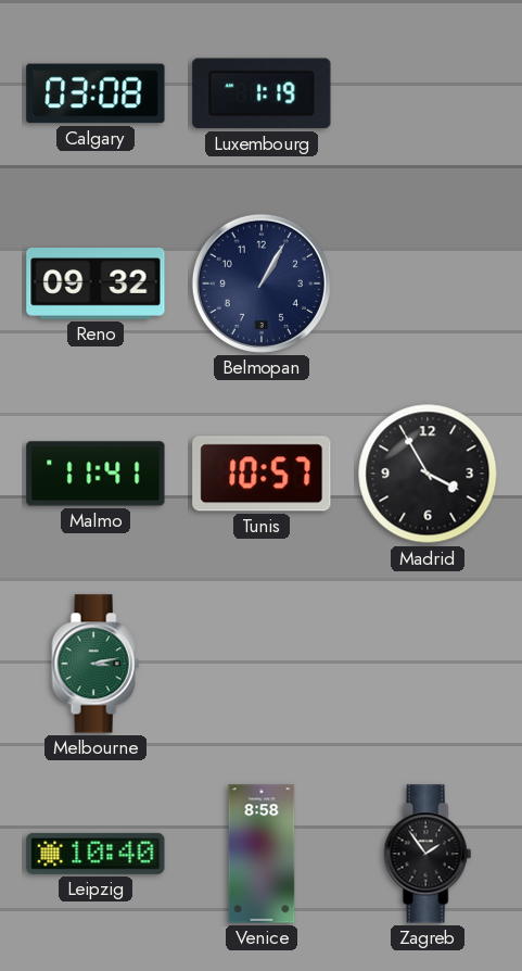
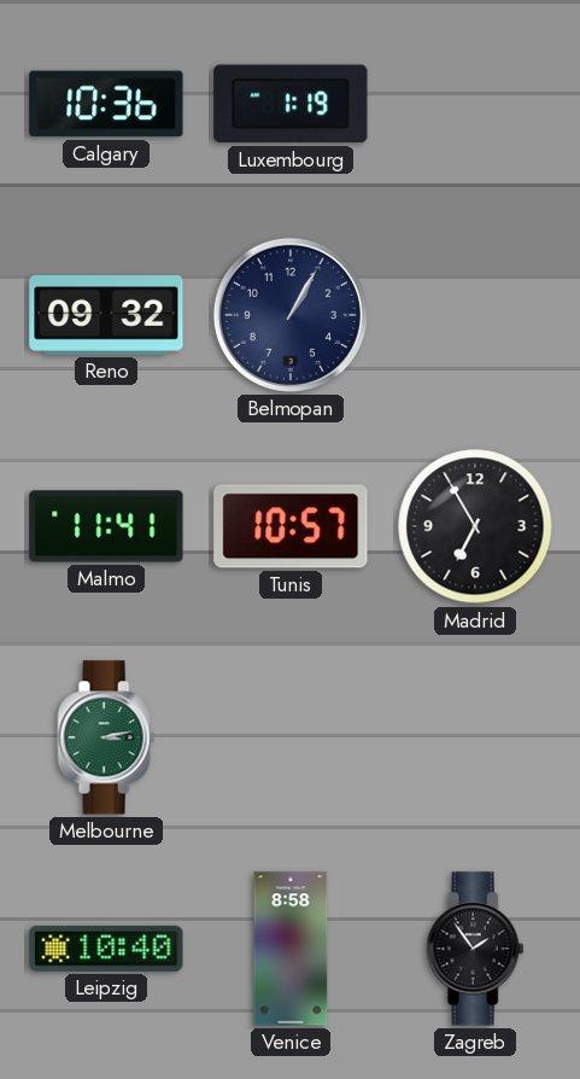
Calgary: 03:08 -> 10:36
Madrid: 3:55 -> 6:55
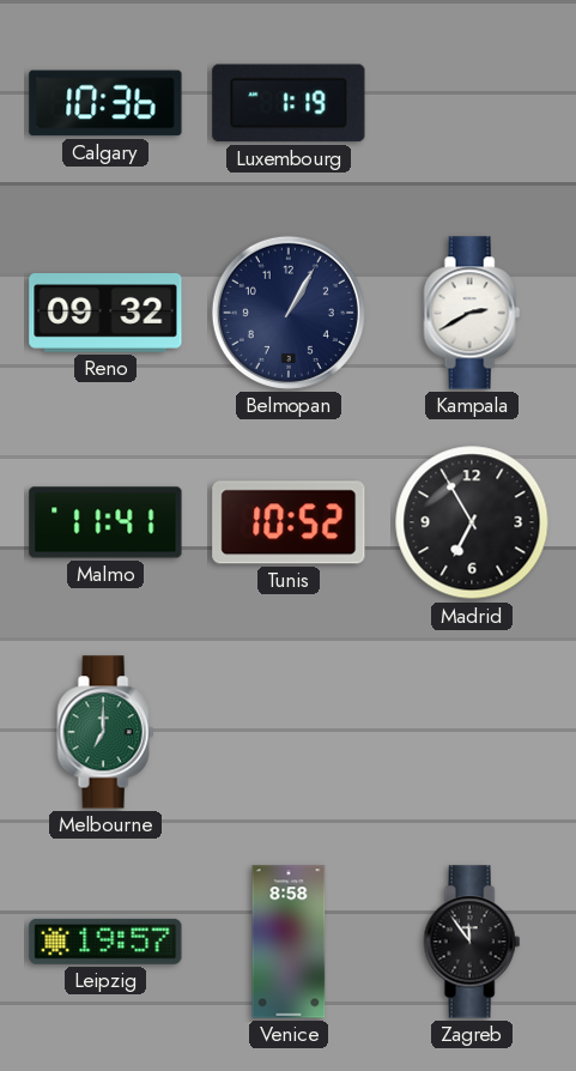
Kampala: none -> 2:40
Tunis: 10:57 -> 10:52
Melbourne: 3:13 -> 7:00
Leipzig: 10:40 -> 19:57
Zagreb: 1:54 -> 11:54
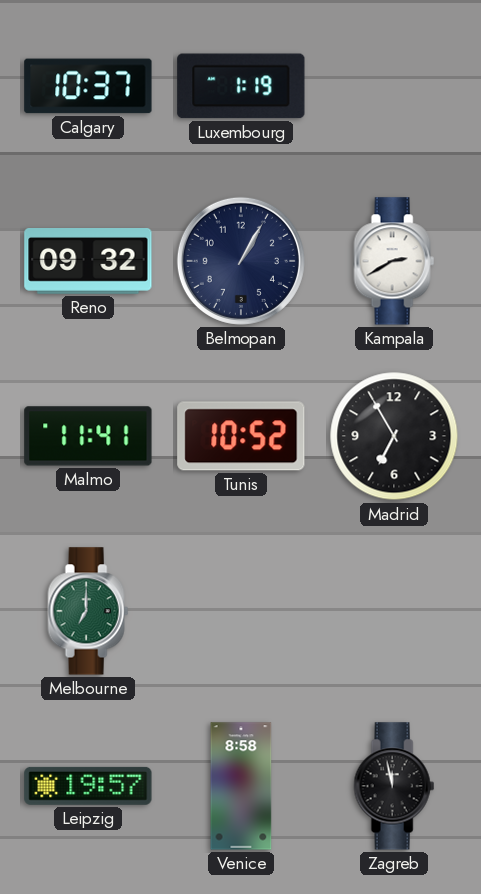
Calgary: 10:36 -> 10:37
Zagreb: 11:54 -> 11:58
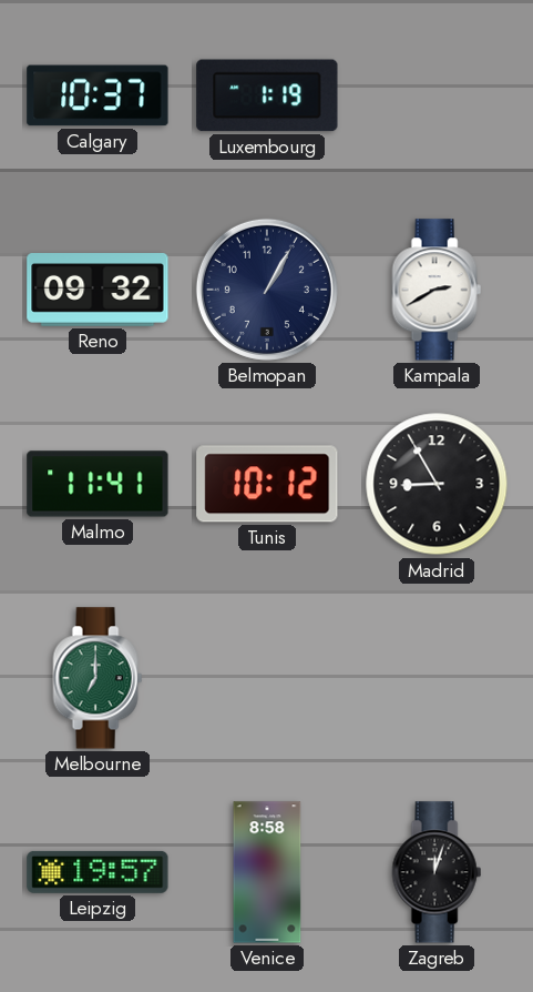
Tunis: 10:52 -> 10:12
Madrid: 6:55 -> 8:55
Zagreb: 11:58 -> 12:03
